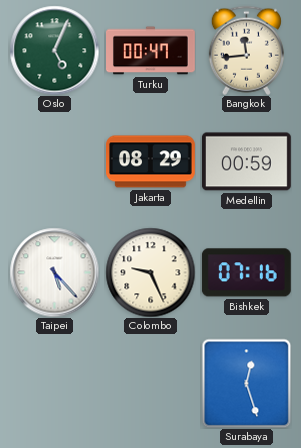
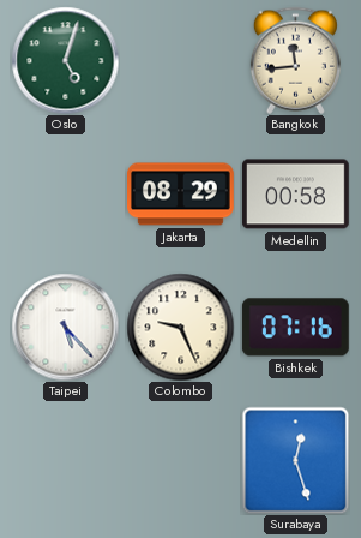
Oslo: 5:04 -> 5:03
Turku: 00:47 -> none
Medellin: 00:59 -> 00:58
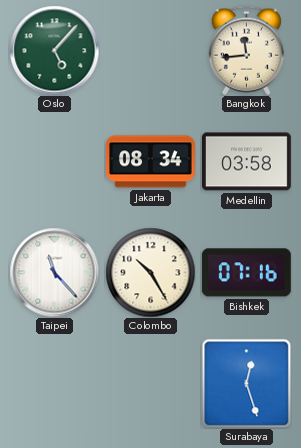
Oslo: 5:03 -> 5:07
Jakarta: 08:29 -> 08:34
Medellin: 00:58 -> 03:58
Taipei: 5:23 -> 11:23
Colombo: 9:26 -> 10:25
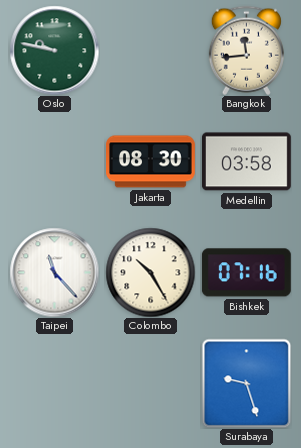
Oslo: 5:07 -> 9:47
Jakarta: 08:34 -> 08:30
Surabaya: 12:27 -> 9:27
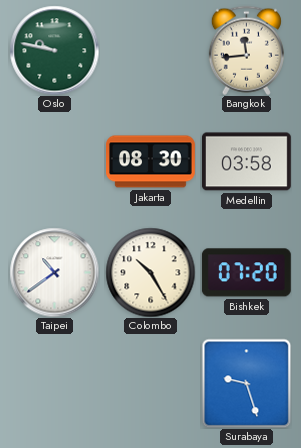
Taipei: 11:23 -> 10:39
Bishkek: 07:16 -> 07:20
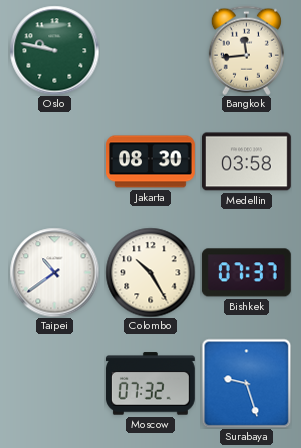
Bishkek: 07:20 -> 07:37
Moscow: none -> 07:32
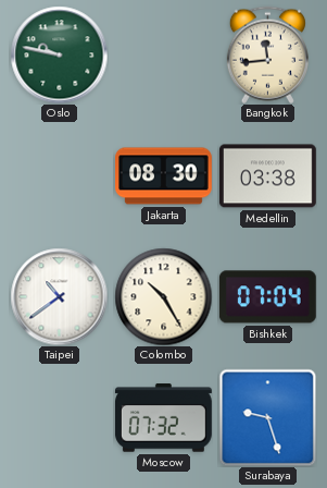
Medellin: 03:58 -> 03:38
Bishkek: 07:37 -> 07:04
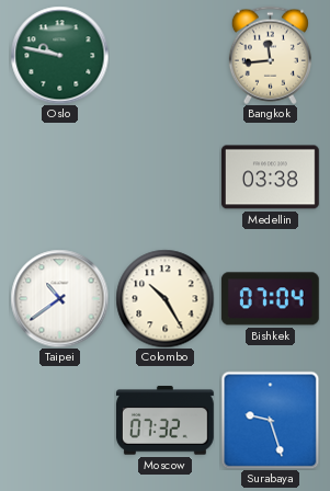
Jakarta: 08:30 -> none
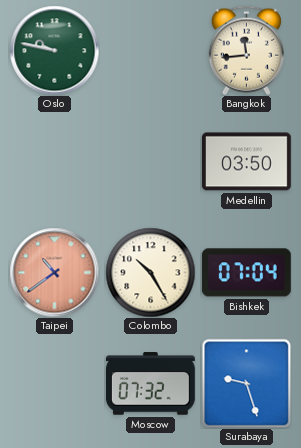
Medellin: 03:38 -> 03:50
Taipei dial: white -> salmon
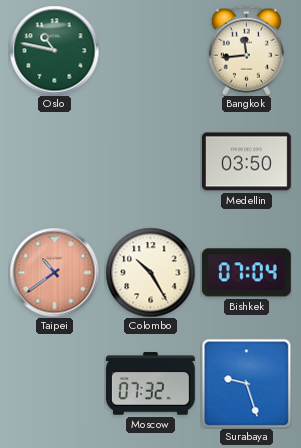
Oslo: 9:47 -> 10:47
